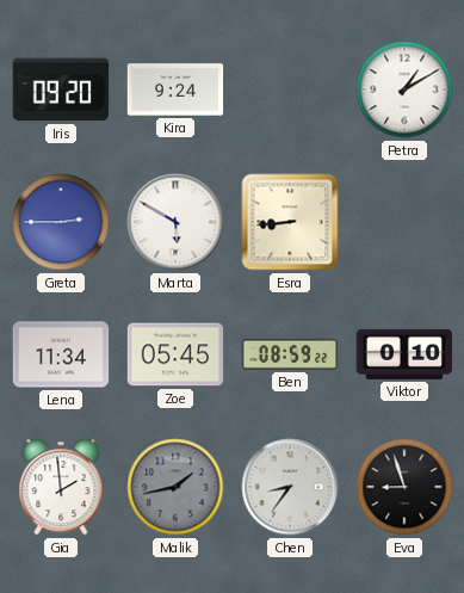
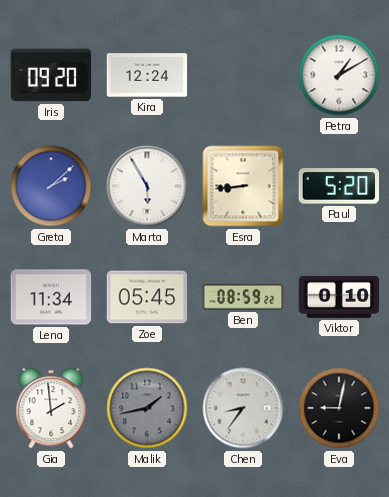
Kira: 9:24 -> 12:24
Greta: 2:45 -> 2:08
Marta: 5:50 -> 5:55
Paul: none -> 5:20
Eva: 8:57 -> 9:02
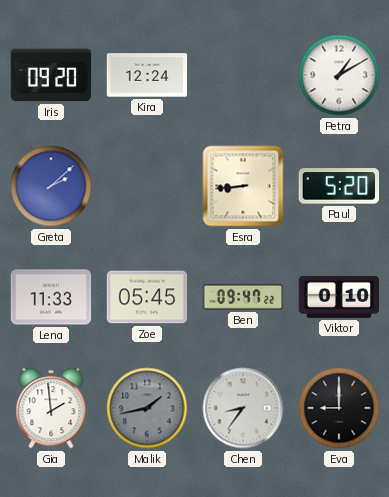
Marta: 5:55 -> none
Lena: 11:34 -> 11:33
Ben: 08:59 -> 09:47
Eva: 9:02 -> 9:00
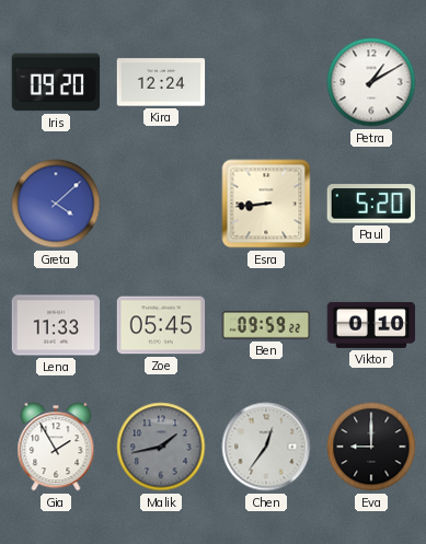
Greta: 2:08 -> 4:08
Ben: 09:47 -> 09:59
Gia: 1:59 -> 1:55
Chen: 8:36 -> 12:36
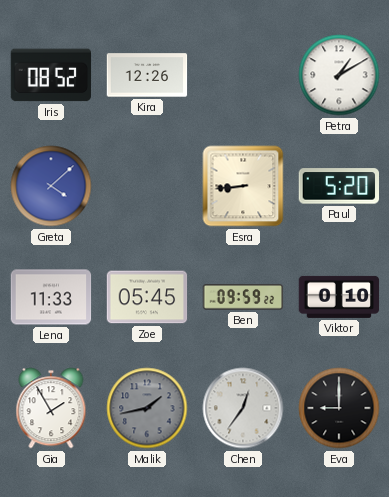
Iris: 09:20 -> 08:52
Kira: 12:24 -> 12:26
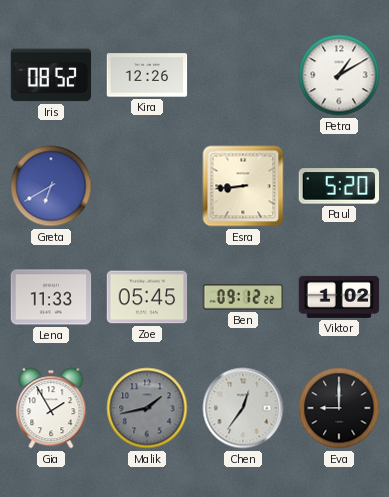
Greta: 4:08 -> 6:40
Ben: 09:59 -> 09:12
Viktor: 0:10 -> 1:02
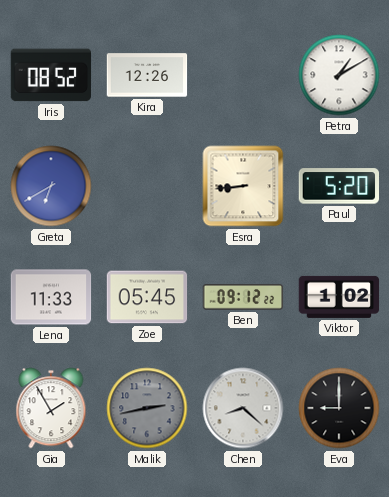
Malik: 1:43 -> 2:43
Chen: 12:36 -> 8:22
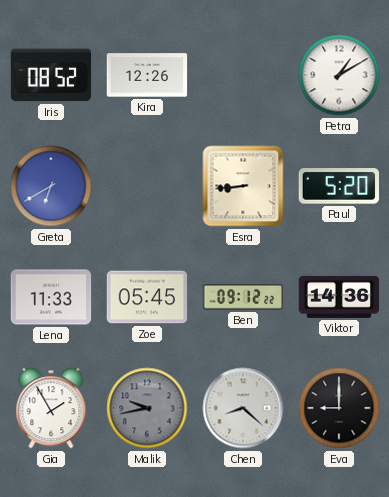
Viktor: 1:02 -> 14:36
Malik: 2:43 -> 9:43
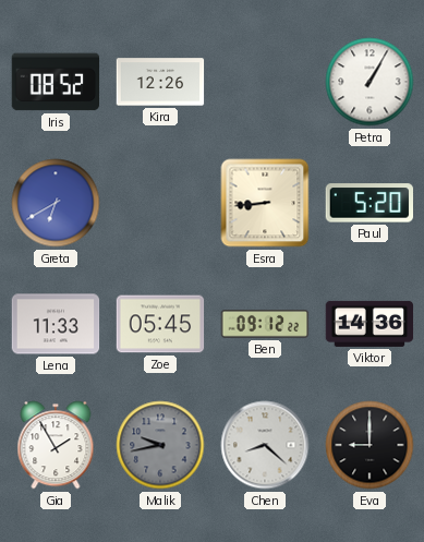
Petra: 1:10 -> 1:05
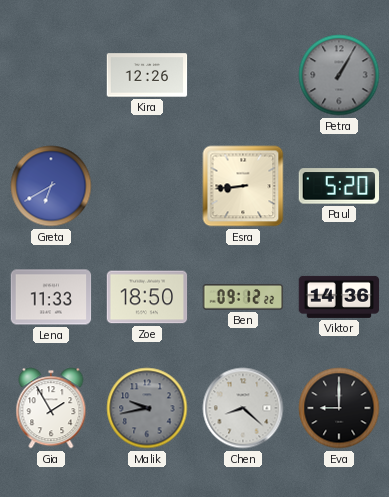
Iris: 08:52 -> none
Petra dial: white -> grey
Zoe: 05:45 -> 18:50
